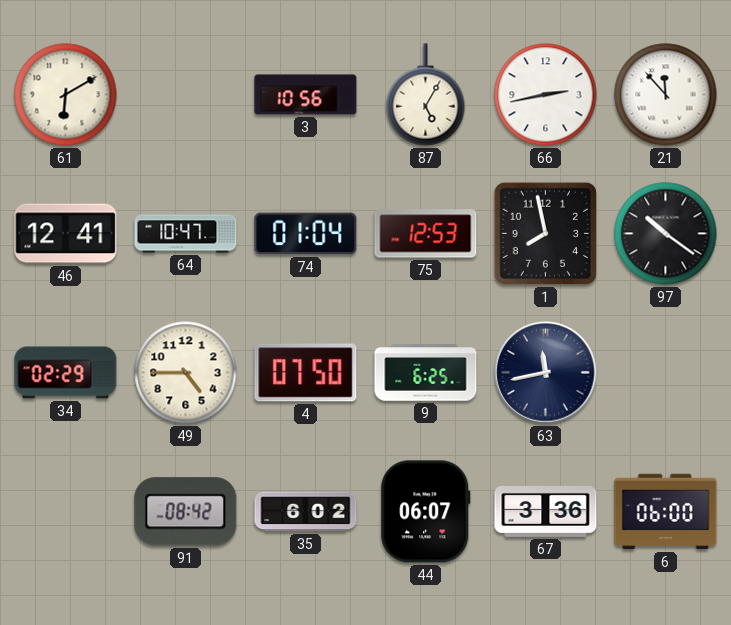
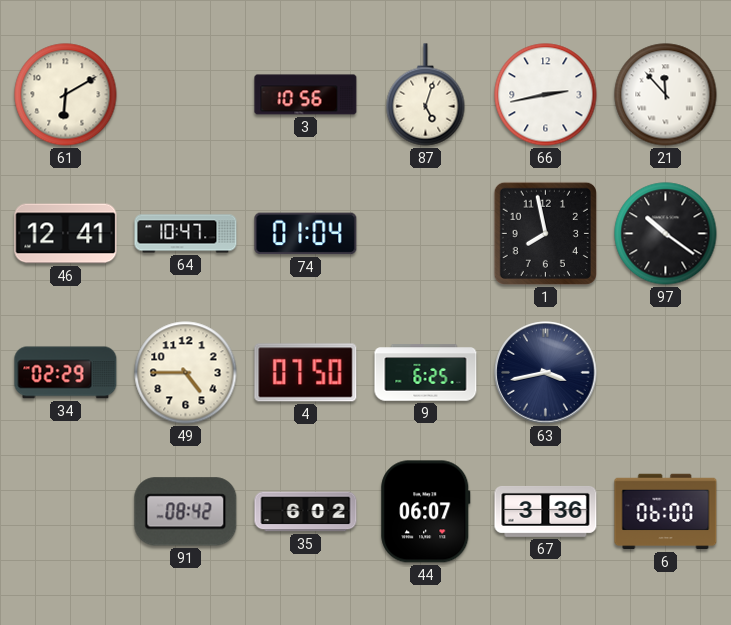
87: 5:05 -> 5:03
75: 12:53 -> none
63: 11:43 -> 3:43
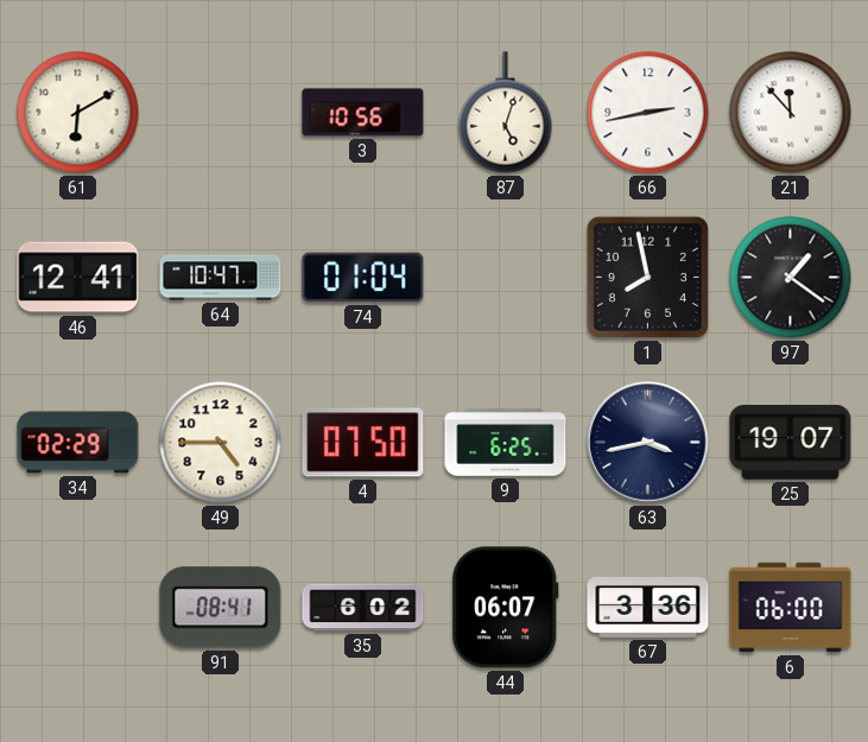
97: 10:21 -> 1:21
25: none -> 19:07
91: 08:42 -> 08:41
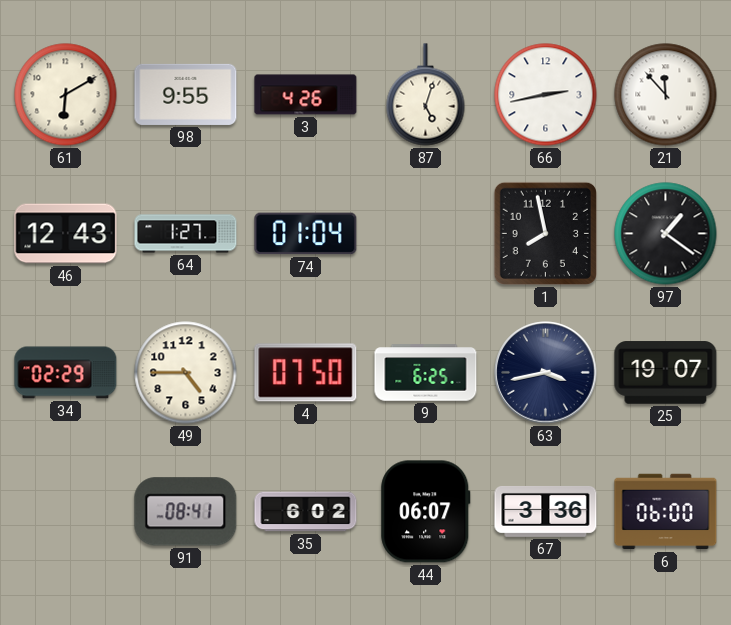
98: none -> 9:55
3: 10:56 -> 4:26
46: 12:41 -> 12:43
64: 10:47 -> 1:27
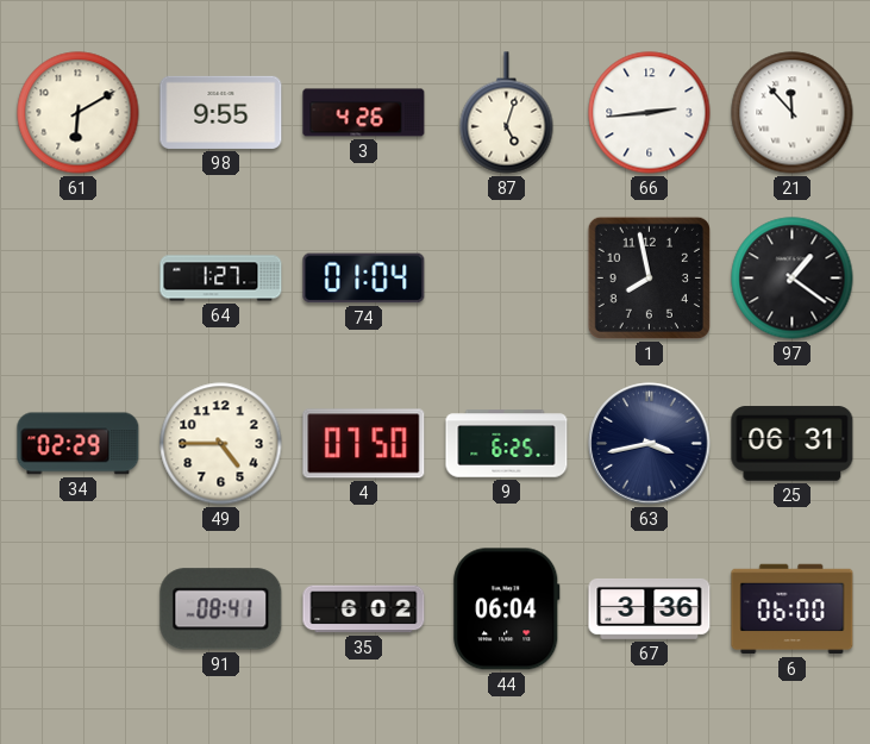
66: 2:43 -> 2:44
46: 12:43 -> none
25: 19:07 -> 06:31
44: 06:07 -> 06:04
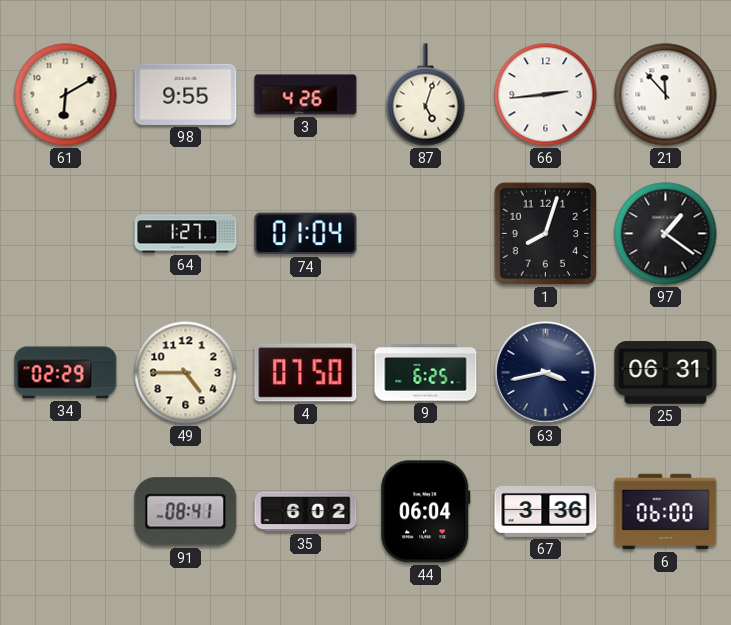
1: 7:58 -> 8:03
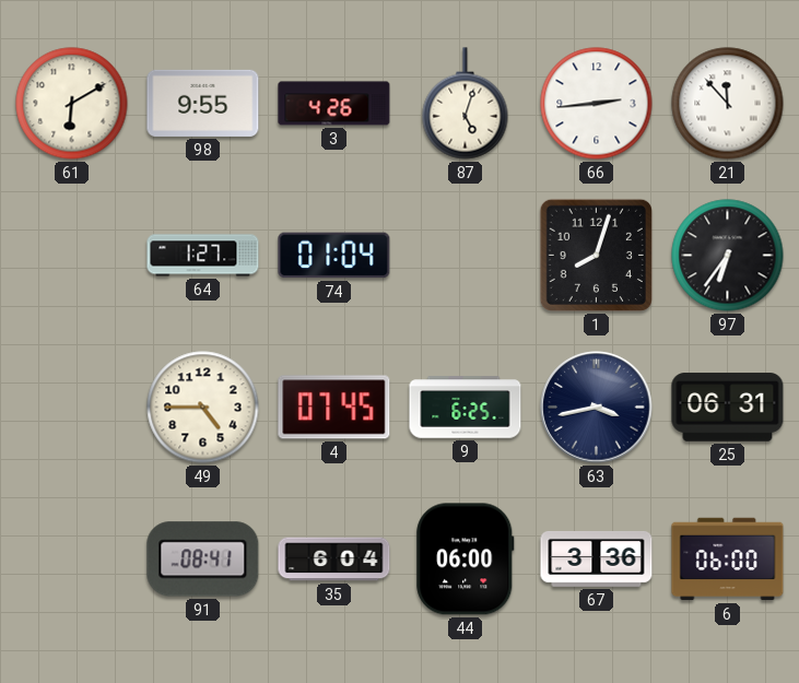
97: 1:21 -> 6:36
34: 02:29 -> none
4: 07:50 -> 07:45
35: 6:02 -> 6:04
44: 06:04 -> 06:00
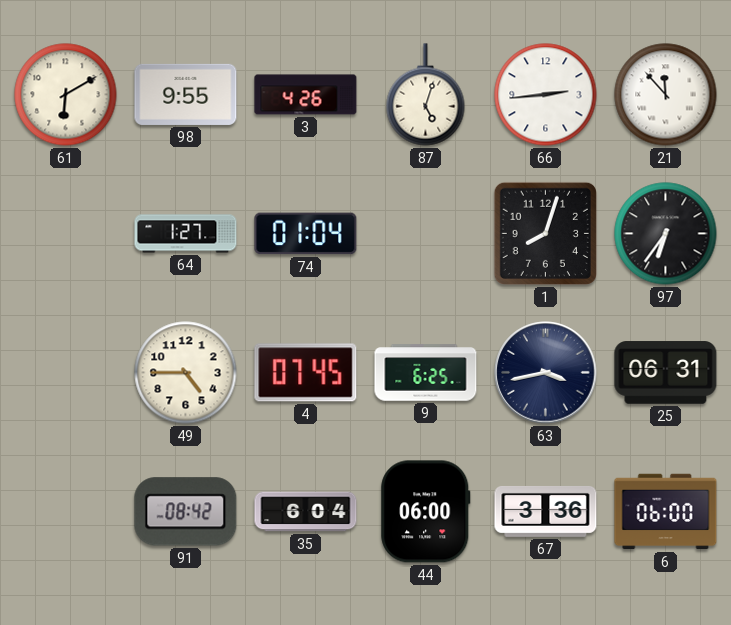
91: 08:41 -> 08:42
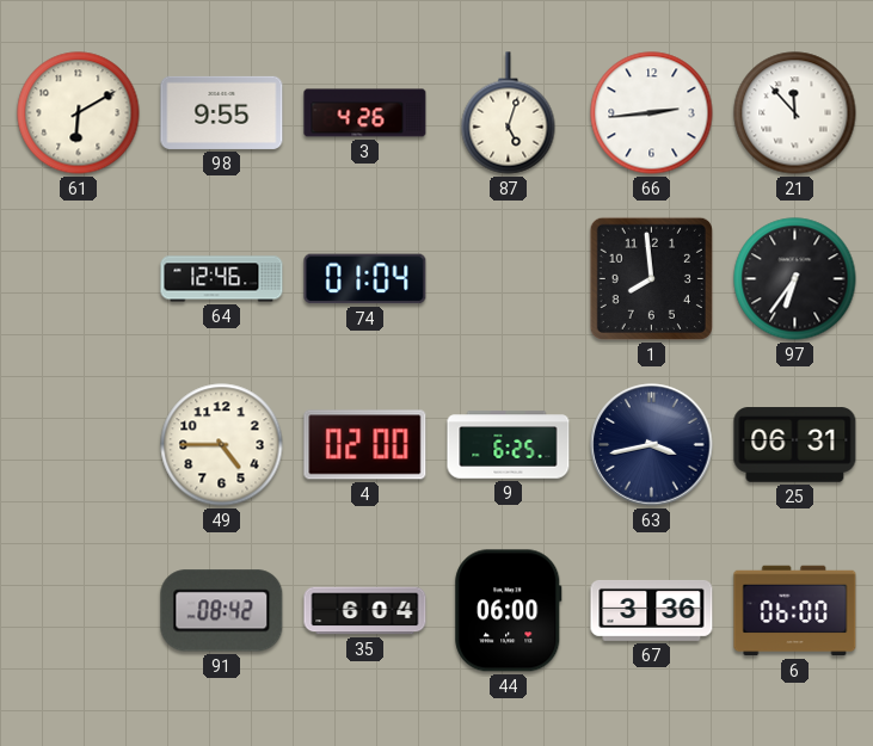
64: 1:27 -> 12:46
1: 8:03 -> 7:59
4: 07:45 -> 02:00
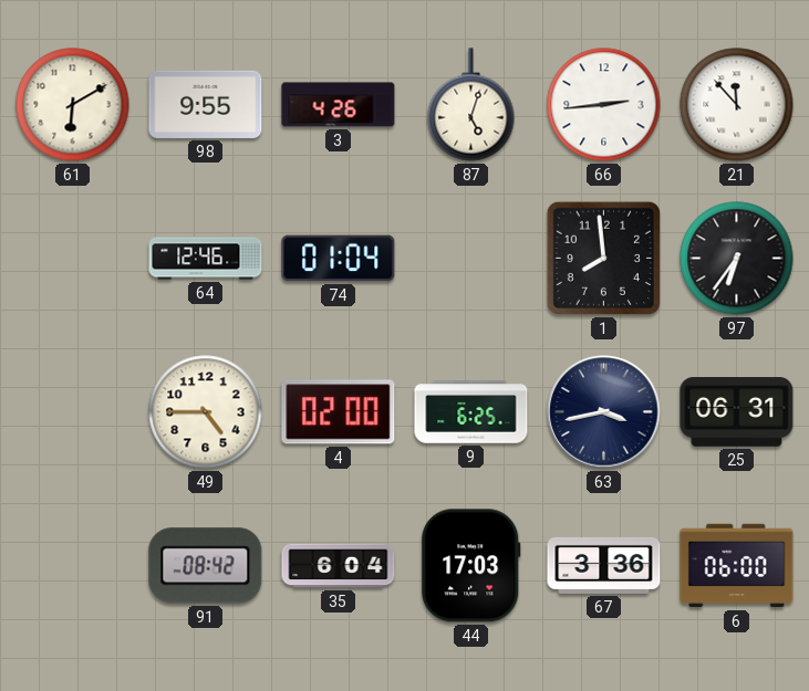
44: 06:00 -> 17:03
